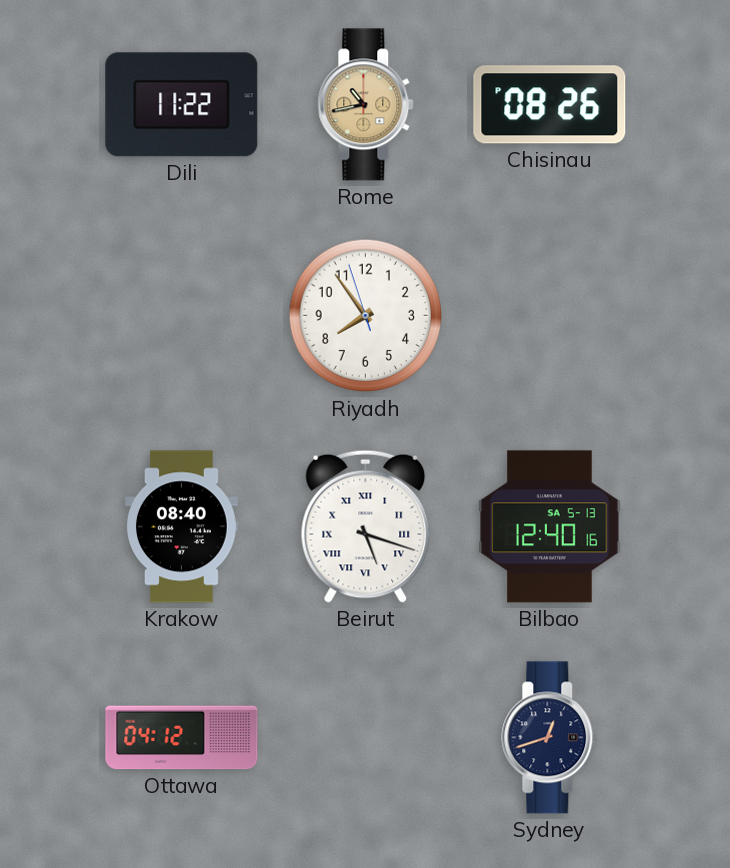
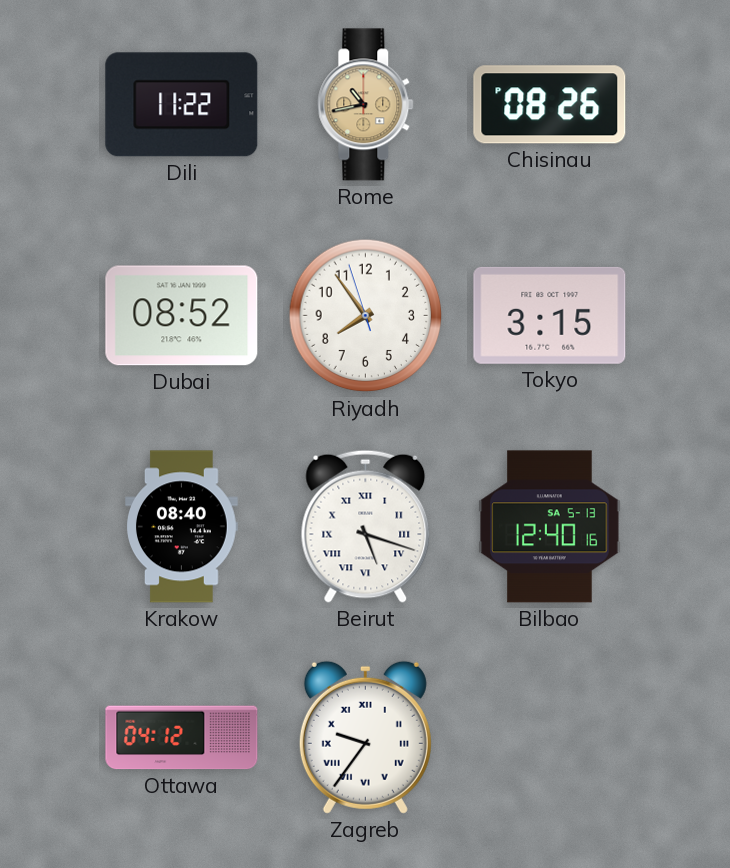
Dubai: none -> 08:52
Tokyo: none -> 3:15
Zagreb: none -> 9:36
Sydney: 12:42 -> none
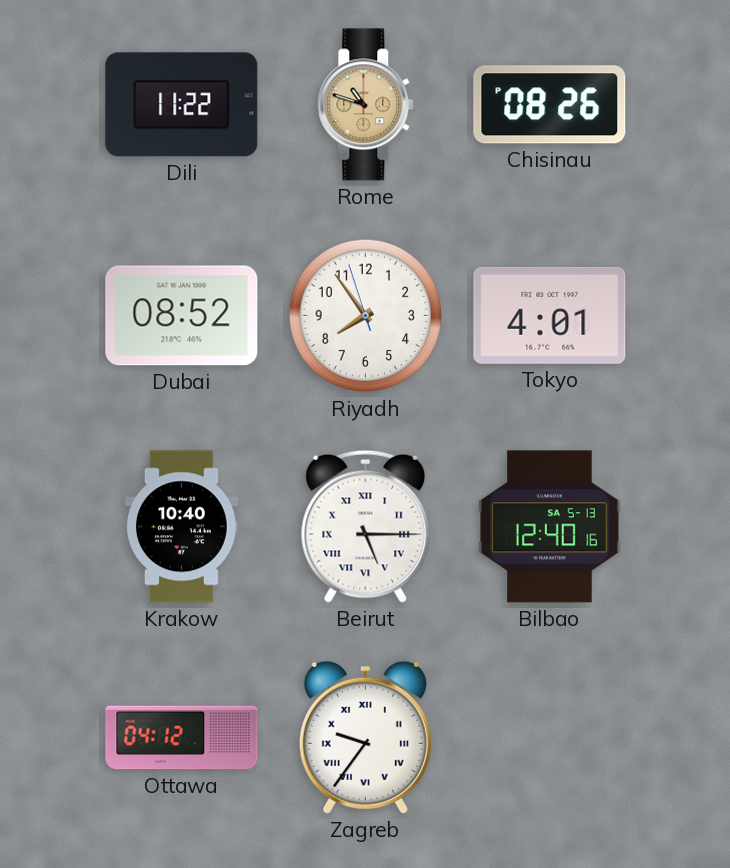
Rome: 10:43 -> 10:48
Tokyo: 3:15 -> 4:01
Krakow: 08:40 -> 10:40
Beirut: 5:18 -> 5:15
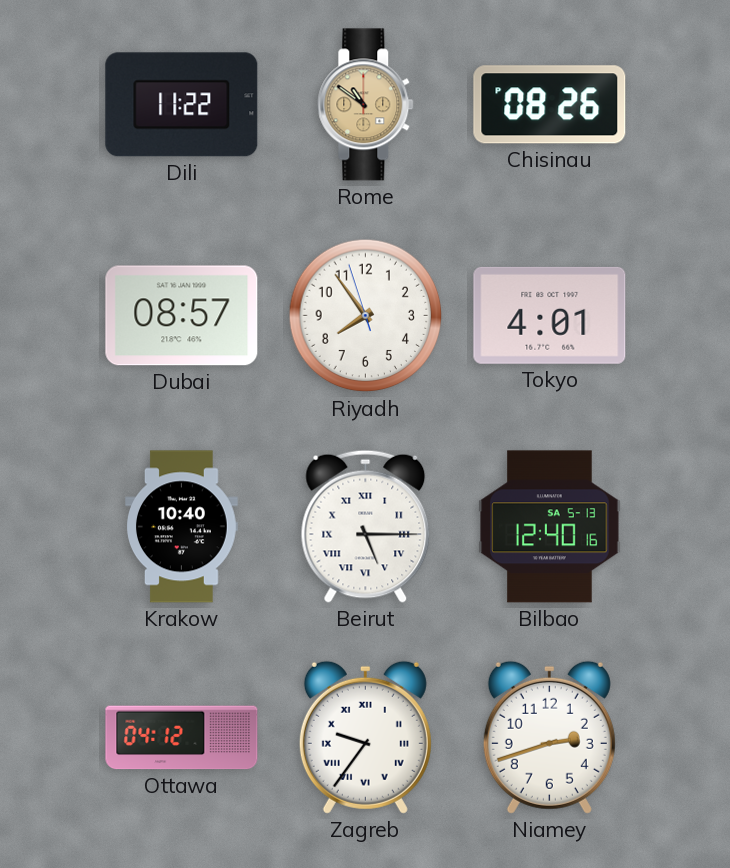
Rome: 10:48 -> 10:51
Dubai: 08:52 -> 08:57
Niamey: none -> 2:42
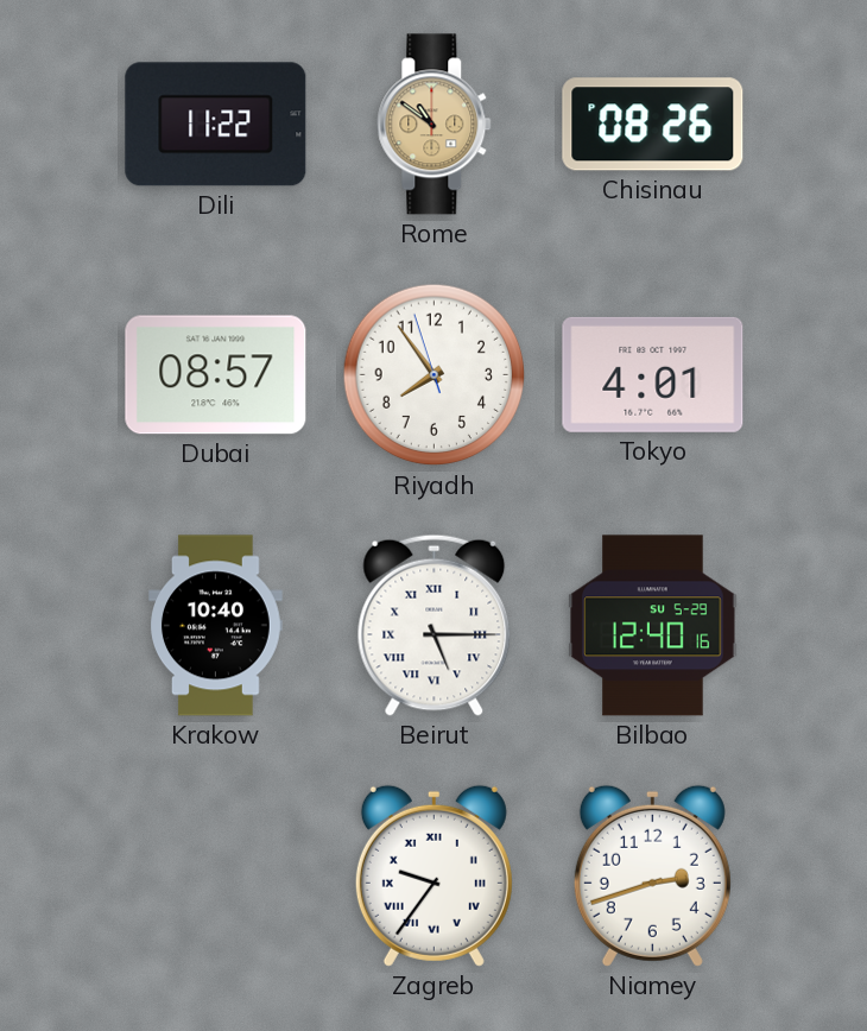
Bilbao date: SA 5-13 -> SU 5-29
Ottawa: 04:12 -> none
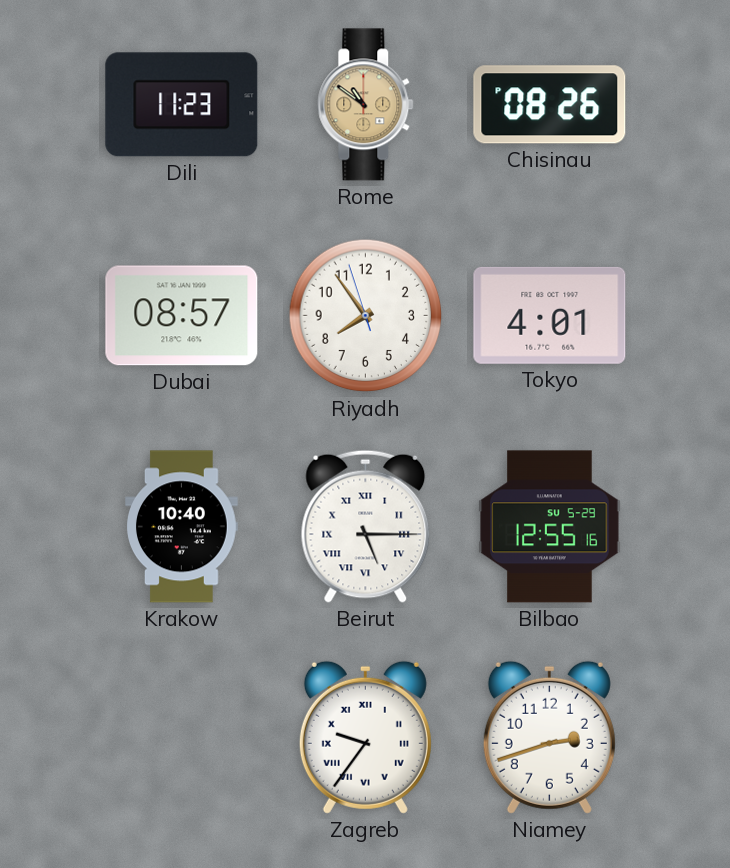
Dili: 11:22 -> 11:23
Bilbao: 12:40 -> 12:55
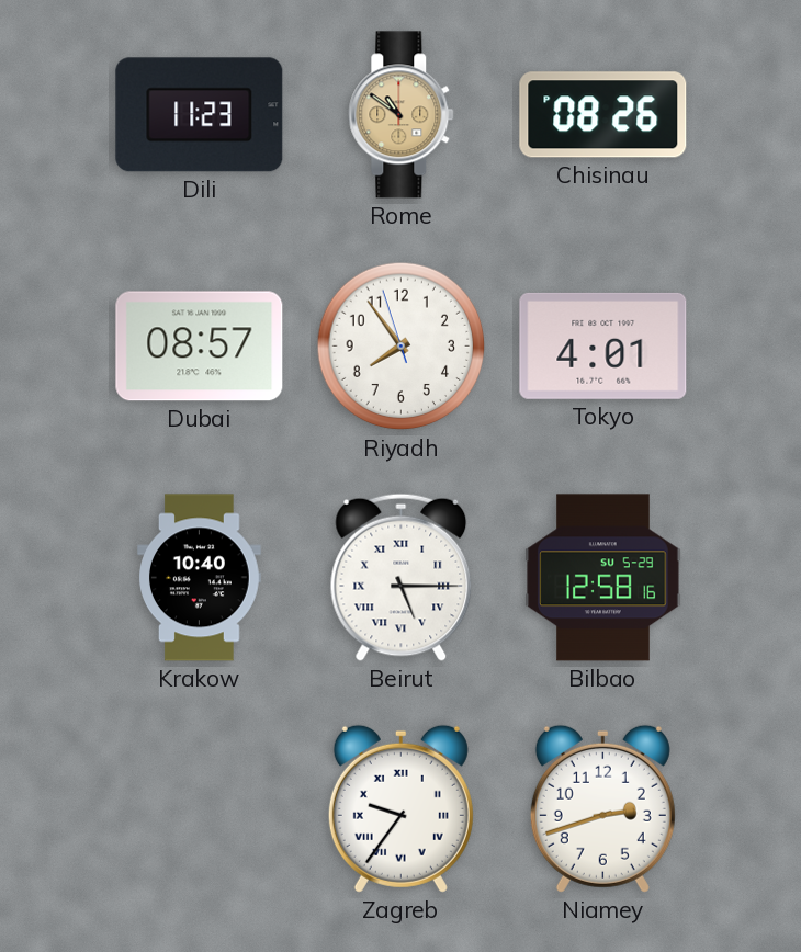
Bilbao: 12:55 -> 12:58
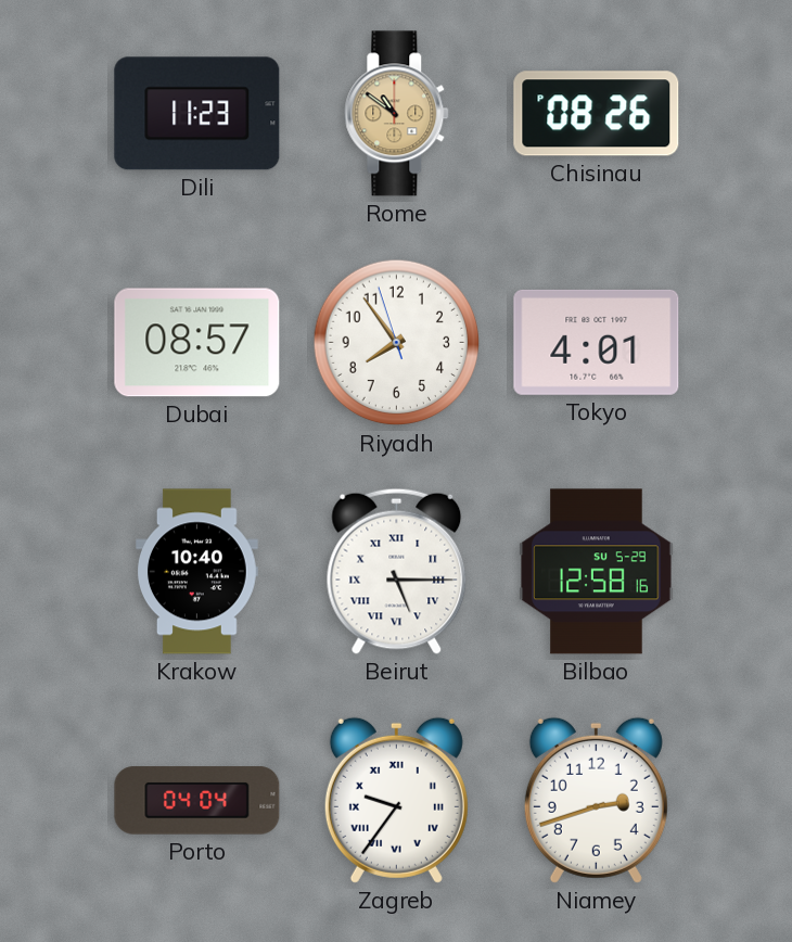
Porto: none -> 04:04
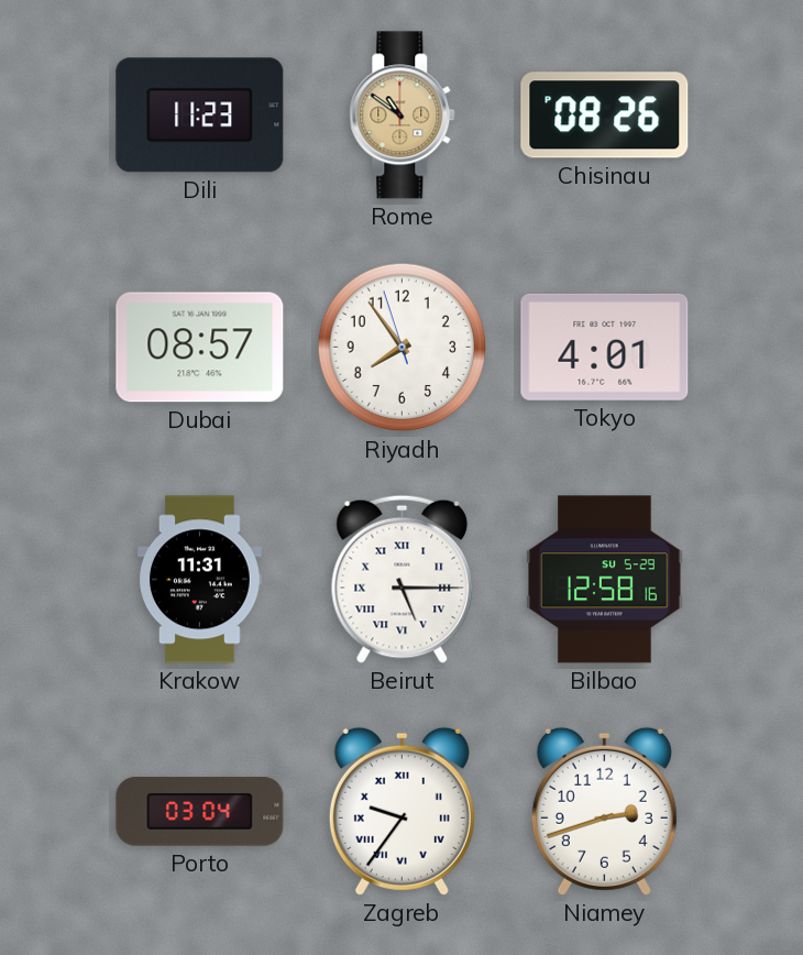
Krakow: 10:40 -> 11:31
Porto: 04:04 -> 03:04
